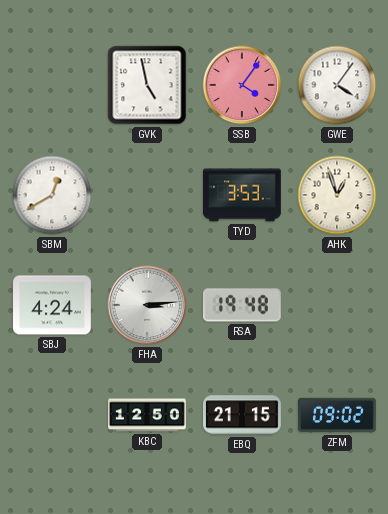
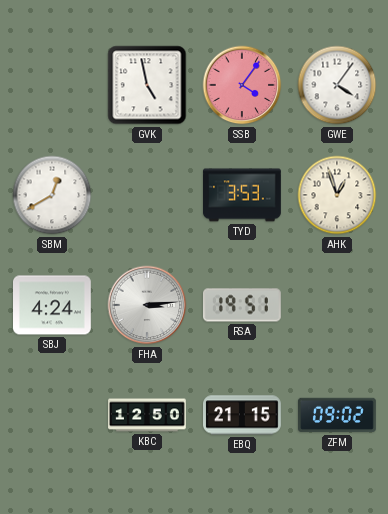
RSA: 19:48 -> 19:51
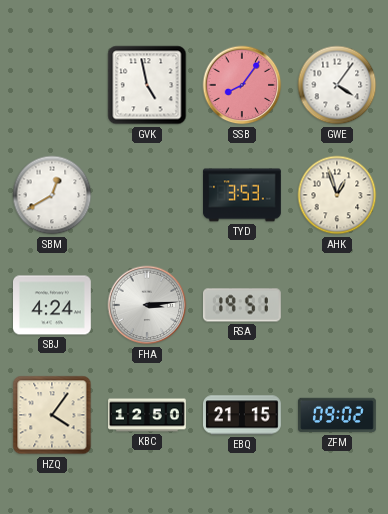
SSB: 4:06 -> 8:06
HZQ: none -> 4:06
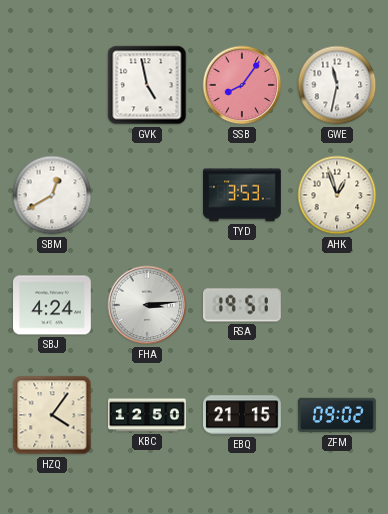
GWE: 4:06 -> 11:32
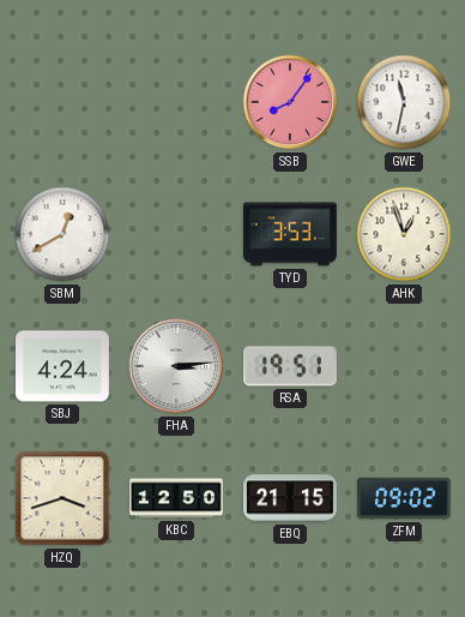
GVK: 4:58 -> none
HZQ: 4:06 -> 3:42
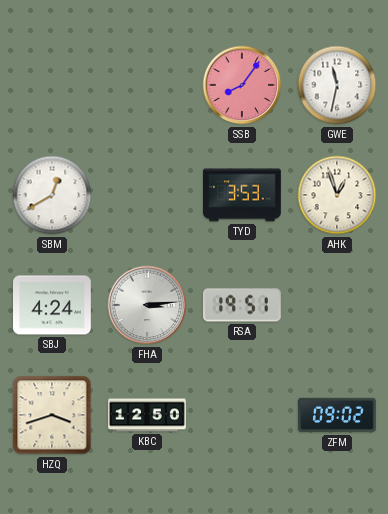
EBQ: 21:15 -> none
